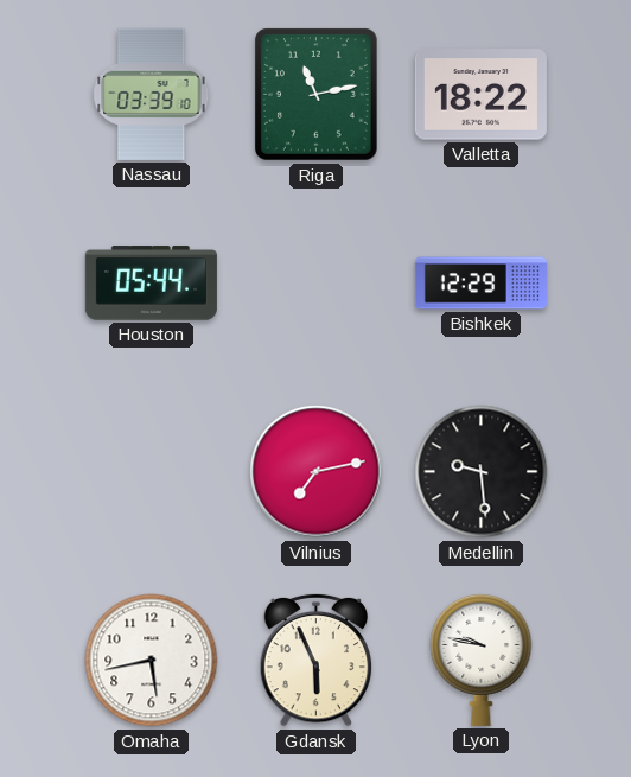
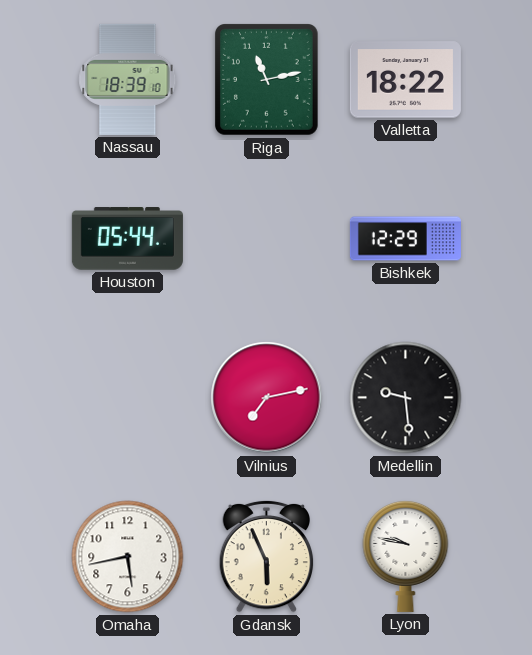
Nassau: 03:39 -> 18:39
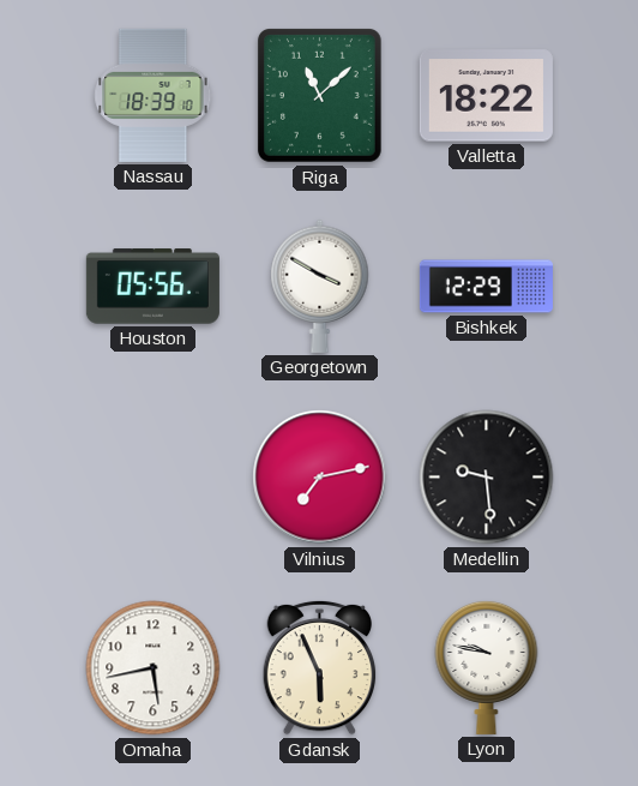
Riga: 11:13 -> 11:08
Houston: 05:44 -> 05:56
Georgetown: none -> 3:50
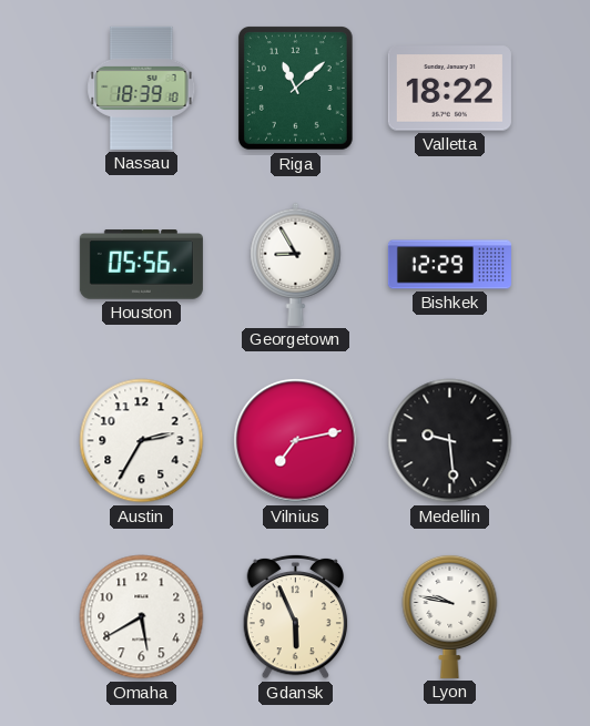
Georgetown: 3:50 -> 8:55
Austin: none -> 2:35
Omaha: 5:43 -> 5:40
